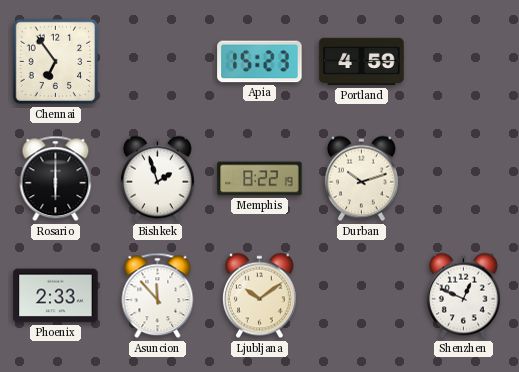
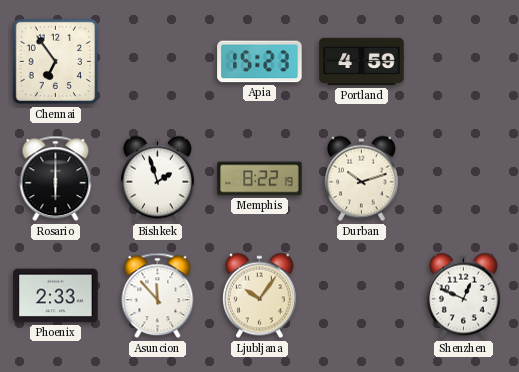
Ljubljana: 10:09 -> 10:06
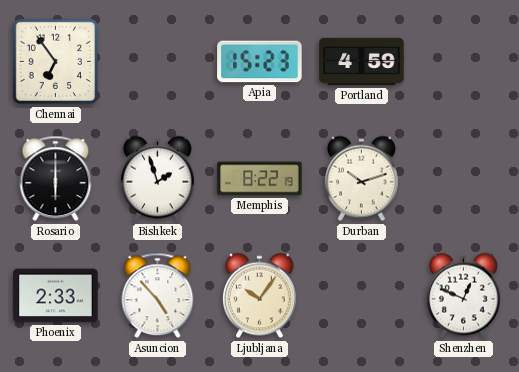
Asuncion: 11:53 -> 4:53
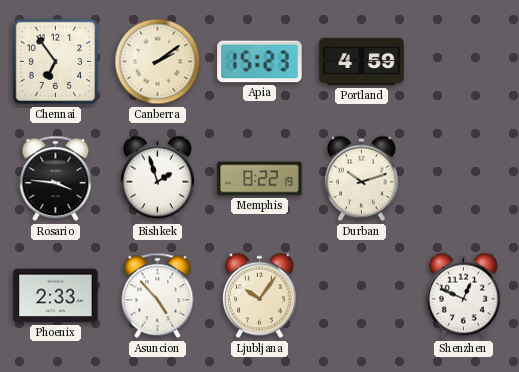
Canberra: none -> 2:09
Rosario: 6:00 -> 3:46
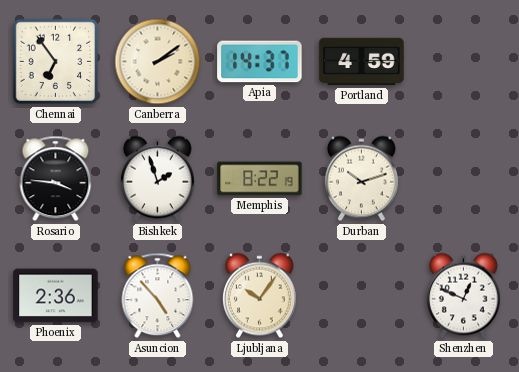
Apia: 15:23 -> 14:37
Phoenix: 2:33 -> 2:36
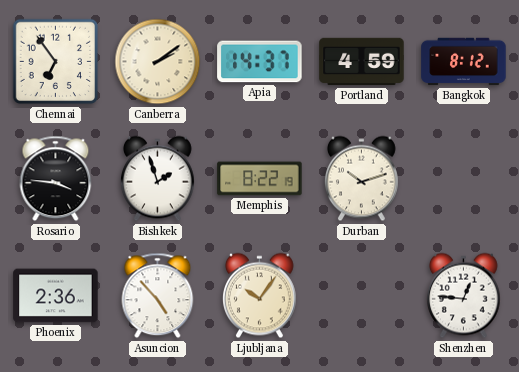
Bangkok: none -> 8:12
Shenzhen: 12:49 -> 12:46
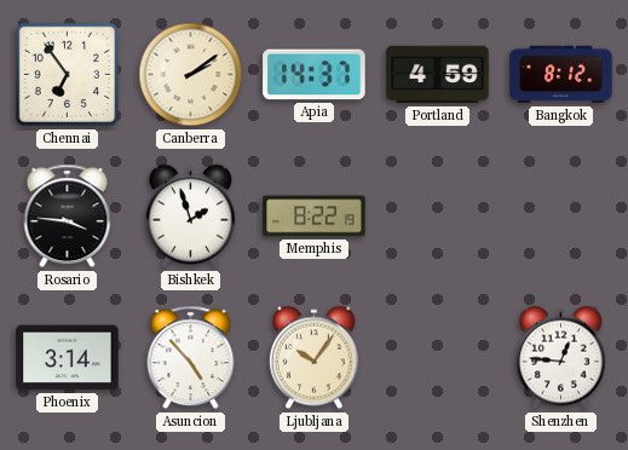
Durban: 10:12 -> none
Phoenix: 2:36 -> 3:14
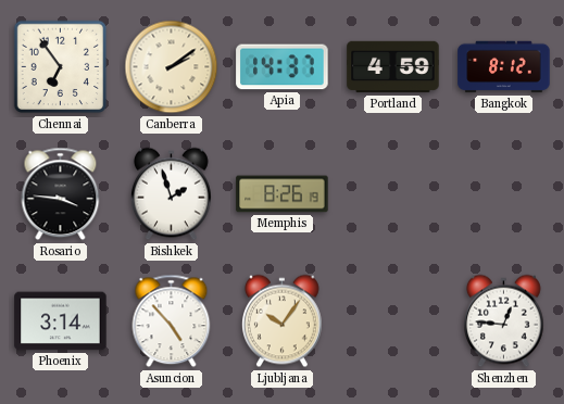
Memphis: 8:22 -> 8:26
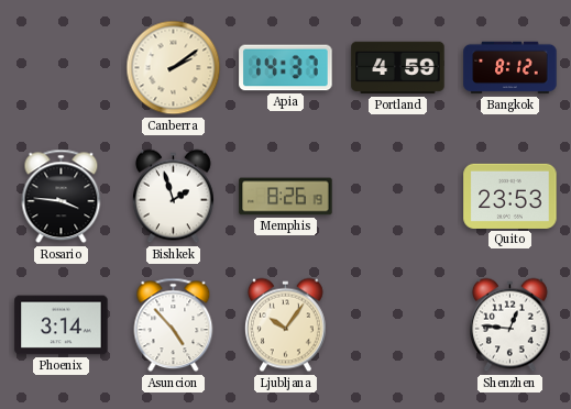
Chennai: 6:54 -> none
Quito: none -> 23:53
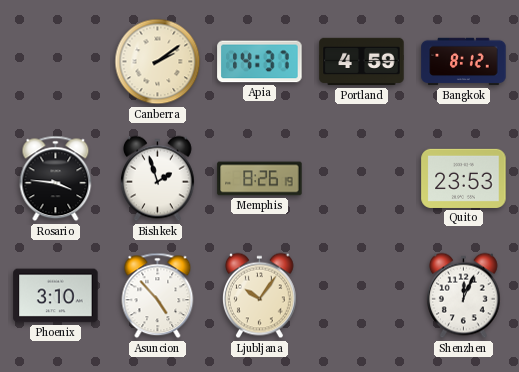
Phoenix: 3:14 -> 3:10
Shenzhen: 12:46 -> 12:04
